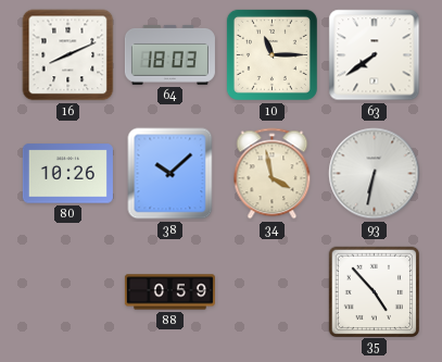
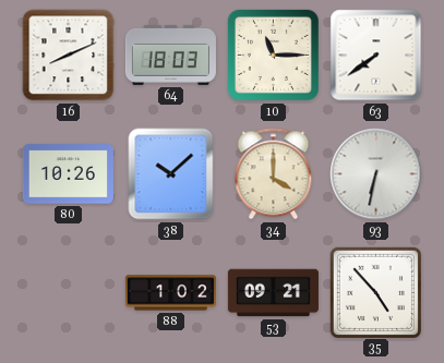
34: 3:58 -> 4:00
88: 0:59 -> 1:02
53: none -> 09:21
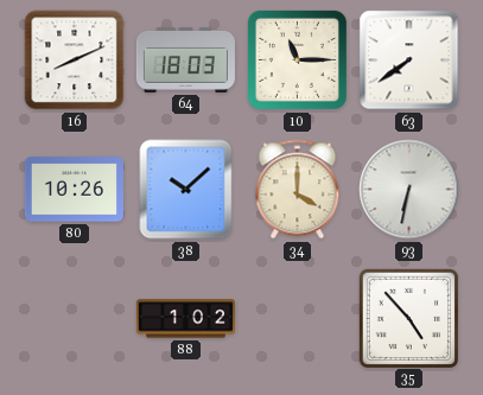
53: 09:21 -> none
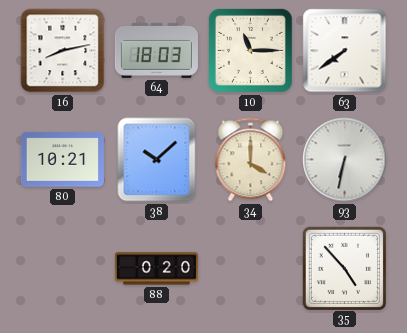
16: 8:11 -> 8:13
80: 10:26 -> 10:21
88: 1:02 -> 0:20
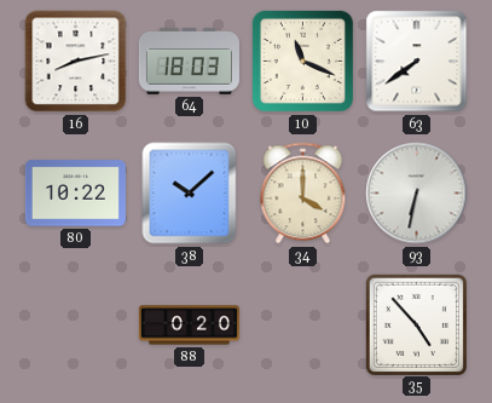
10: 11:15 -> 11:19
80: 10:21 -> 10:22
